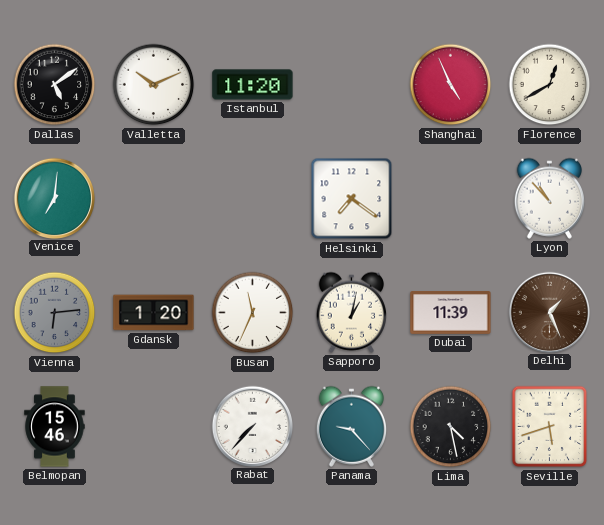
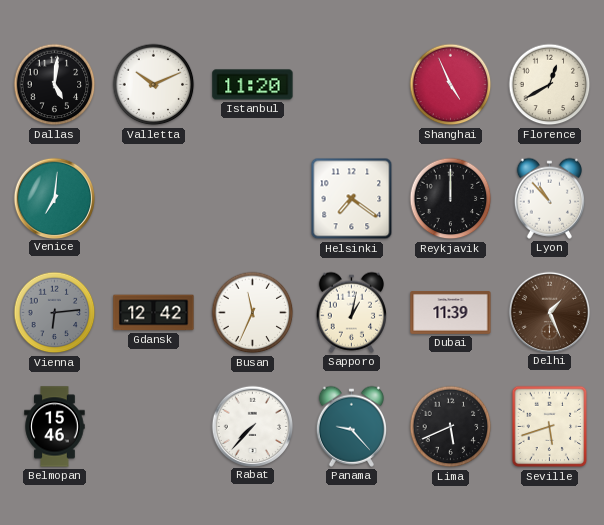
Dallas: 5:09 -> 5:01
Reykjavik: none -> 12:00
Gdansk: 1:20 -> 12:42
Lima: 4:28 -> 5:41
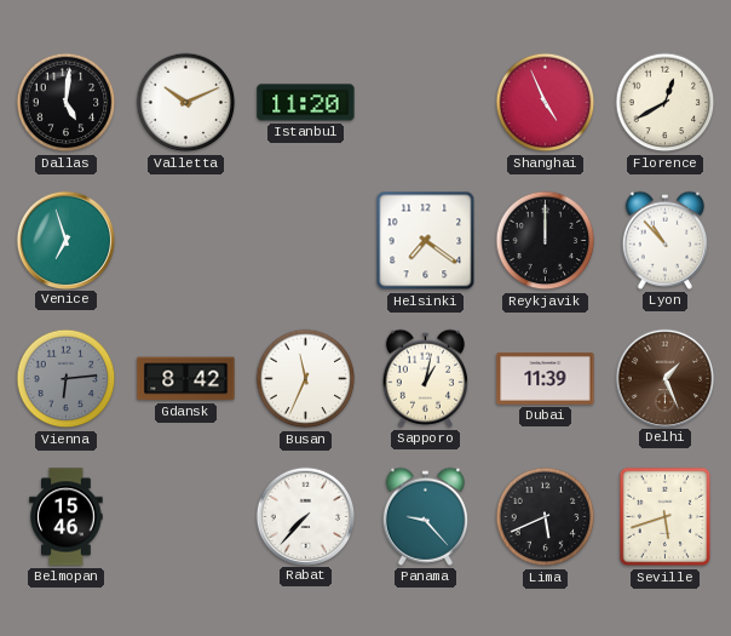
Venice: 7:01 -> 6:57
Gdansk: 12:42 -> 8:42
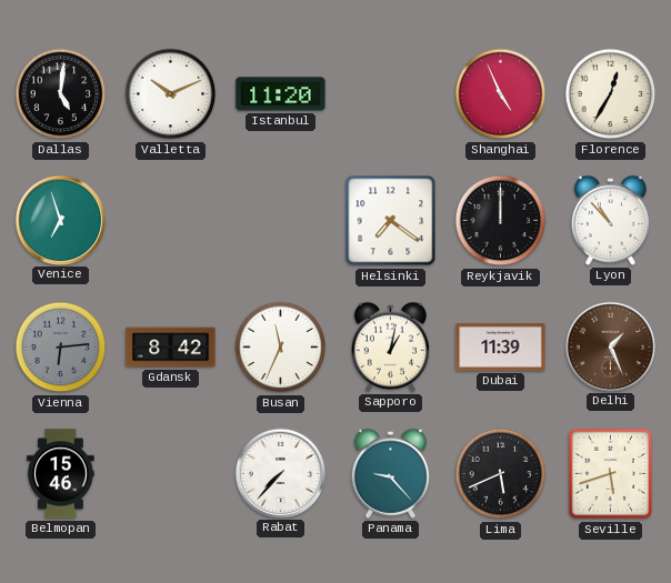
Florence: 12:40 -> 12:35
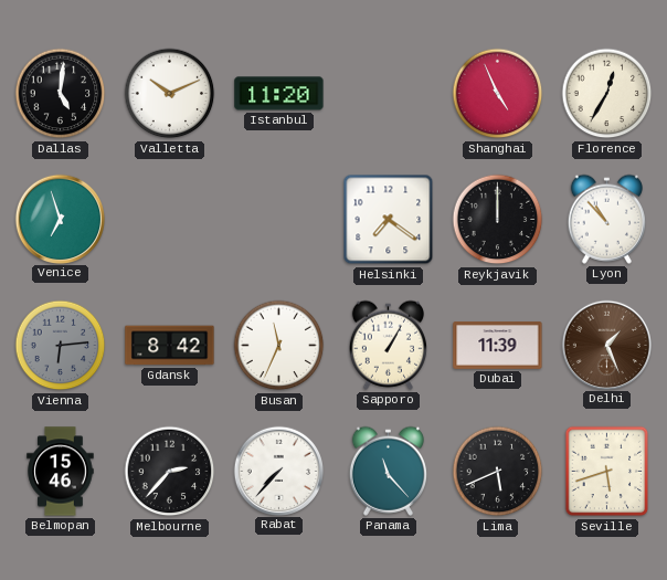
Sapporo: 1:02 -> 1:05
Melbourne: none -> 2:37
Panama: 9:23 -> 11:23
